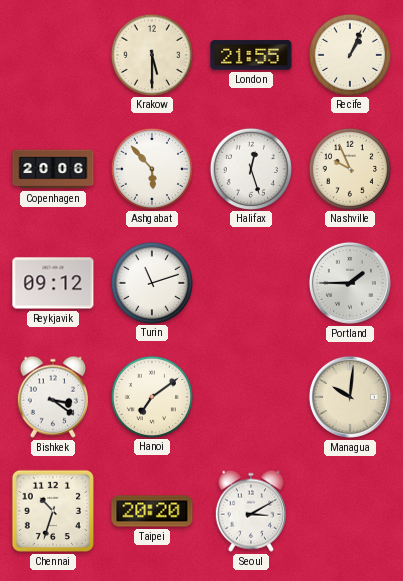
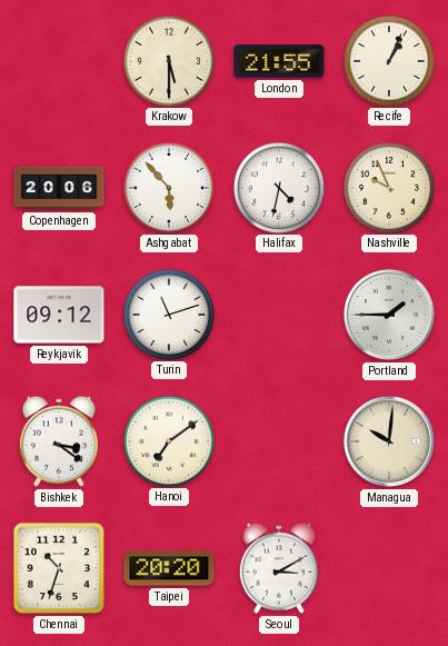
Halifax: 12:27 -> 4:32
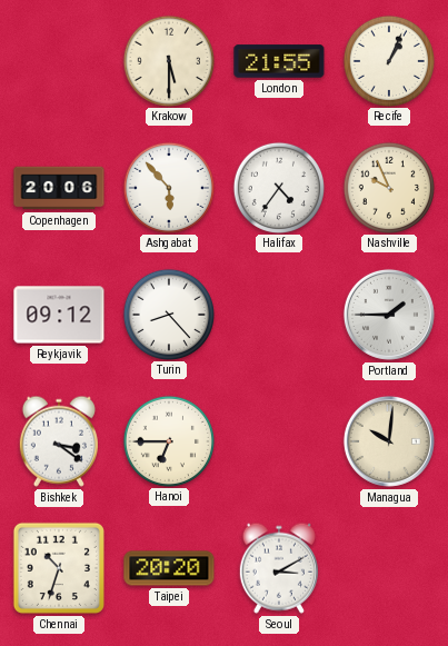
Halifax: 4:32 -> 4:36
Turin: 11:12 -> 8:23
Hanoi: 7:09 -> 6:45
